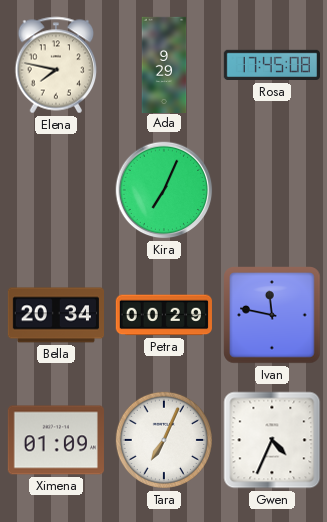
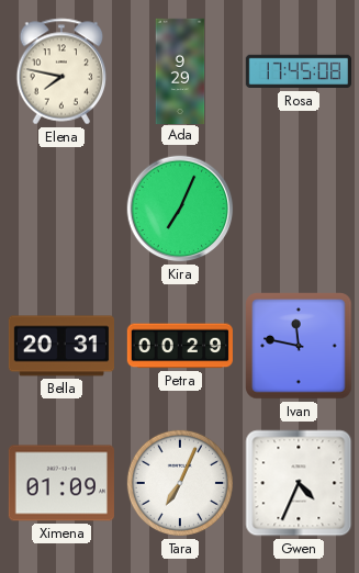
Bella: 20:34 -> 20:31
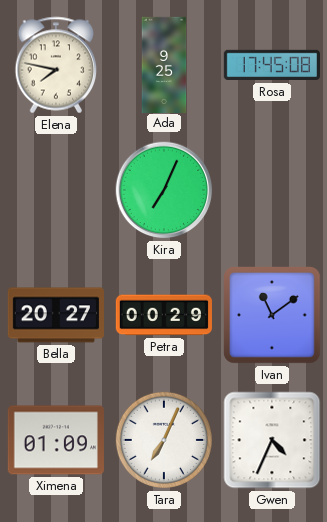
Ada: 9:29 -> 9:25
Bella: 20:31 -> 20:27
Ivan: 11:47 -> 11:09
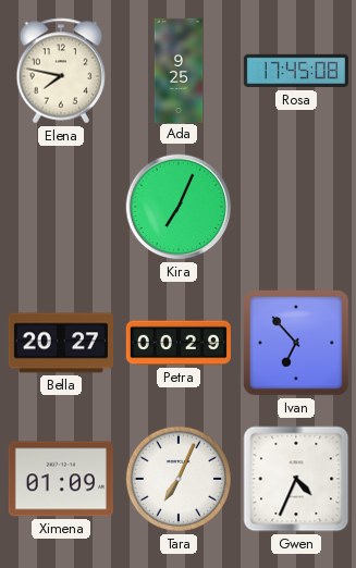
Ivan: 11:09 -> 6:53
